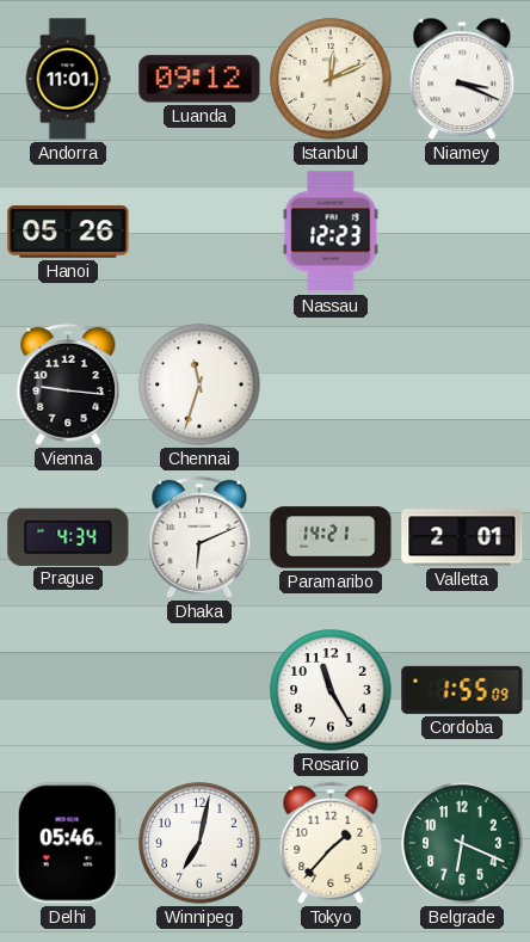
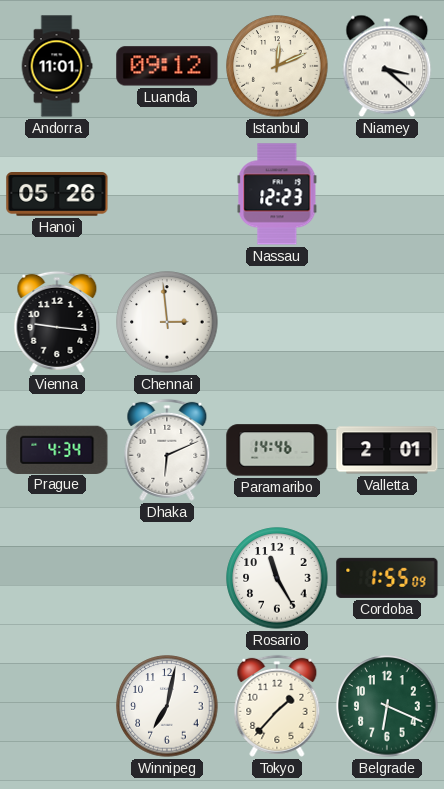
Niamey: 3:19 -> 3:22
Chennai: 11:33 -> 2:59
Paramaribo: 14:21 -> 14:46
Delhi: 05:46 -> none
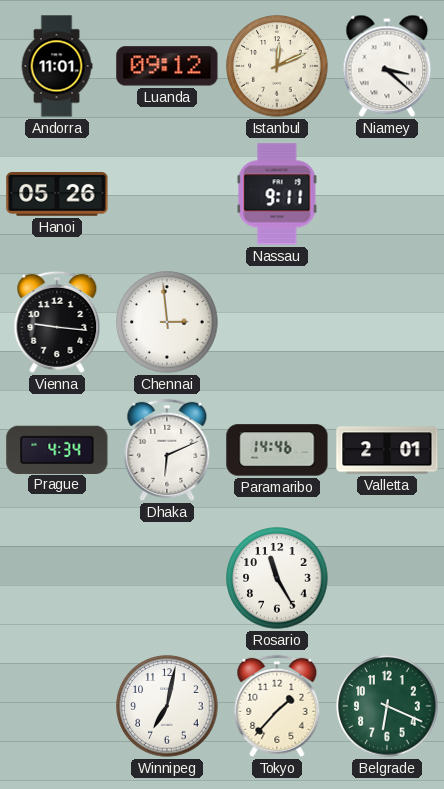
Nassau: 12:23 -> 9:11
Cordoba: 1:55 -> none
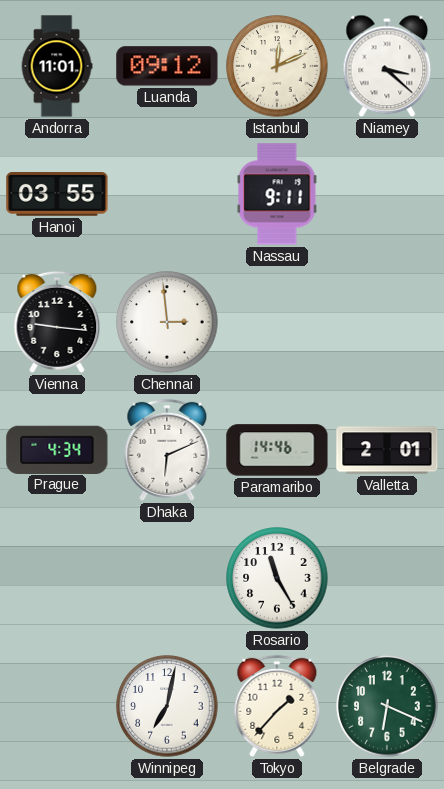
Hanoi: 05:26 -> 03:55
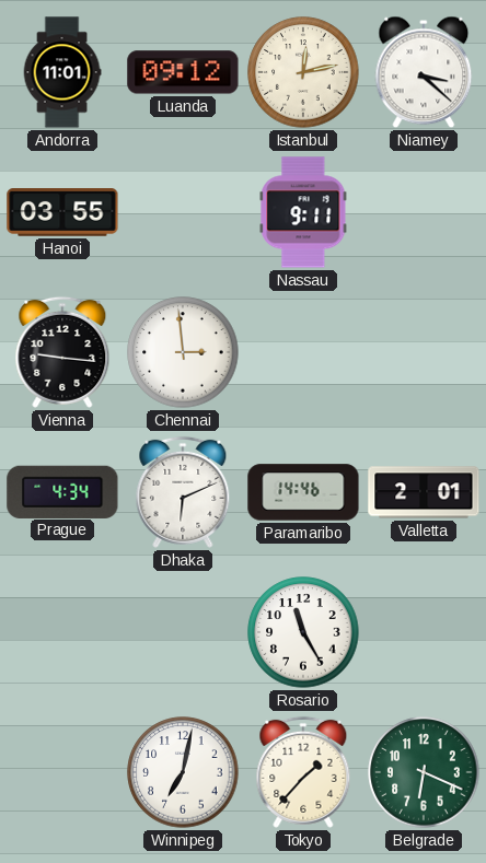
Istanbul: 12:11 -> 12:13
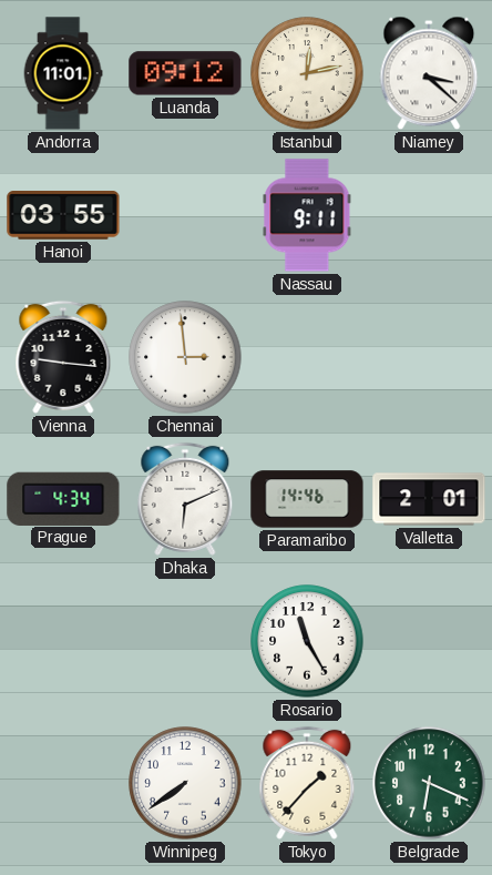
Winnipeg: 7:02 -> 7:39
